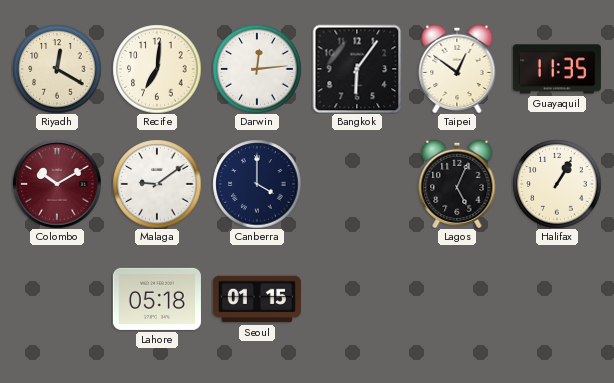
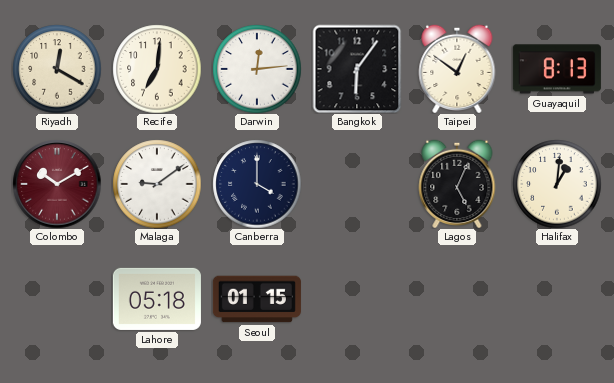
Guayaquil: 11:35 -> 8:13
Halifax: 1:05 -> 1:01
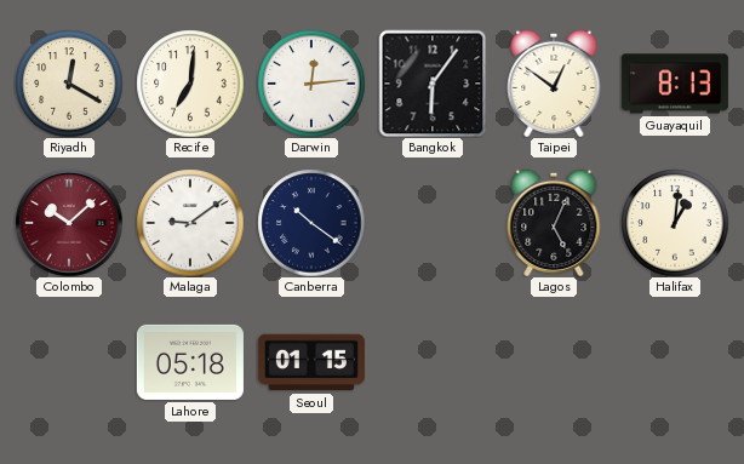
Colombo: 10:10 -> 10:08
Canberra: 4:00 -> 10:21
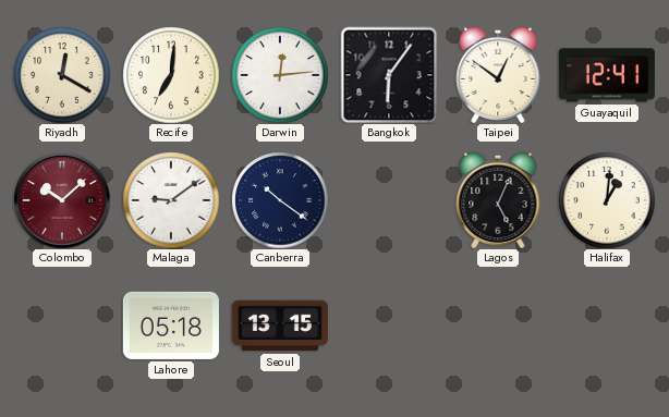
Guayaquil: 8:13 -> 12:41
Seoul: 01:15 -> 13:15
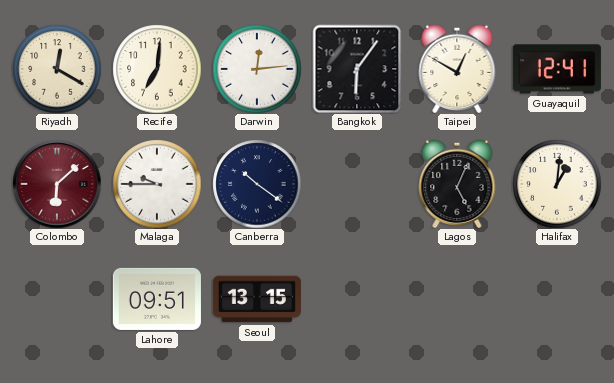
Taipei: 12:51 -> 12:50
Colombo: 10:08 -> 6:08
Malaga: 9:09 -> 9:45
Lahore: 05:18 -> 09:51
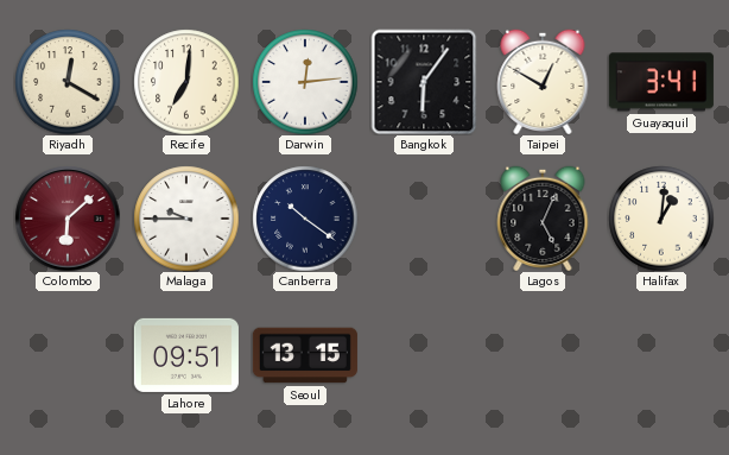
Guayaquil: 12:41 -> 3:41
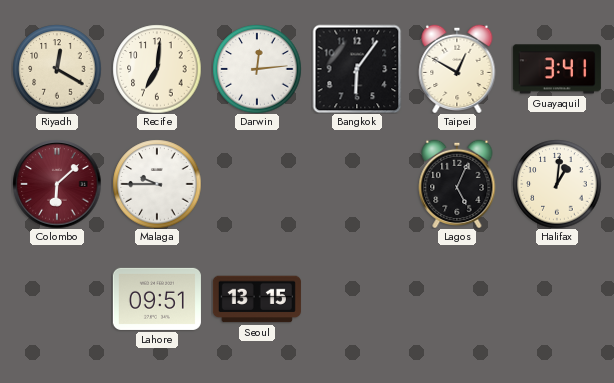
Canberra: 10:21 -> none
